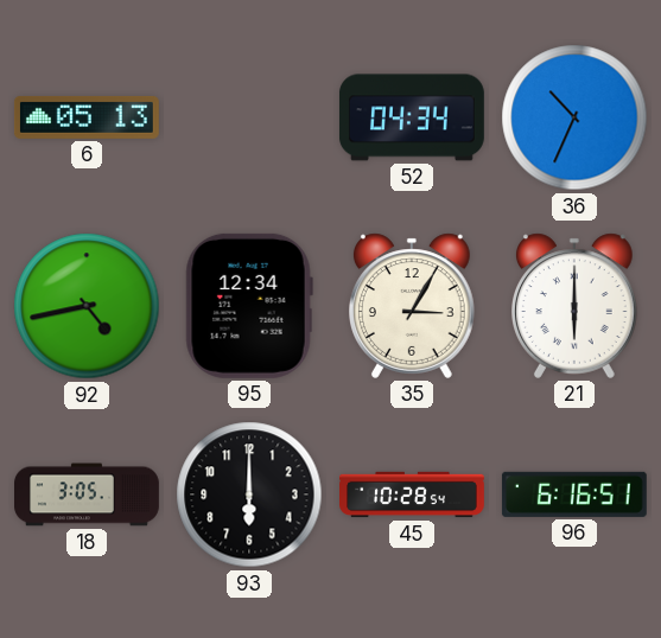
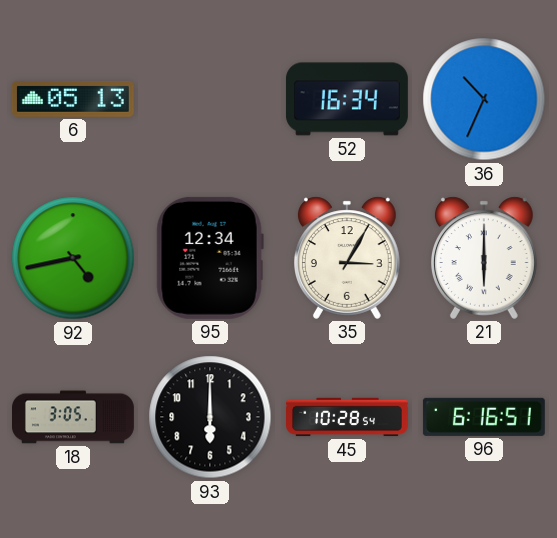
52: 04:34 -> 16:34
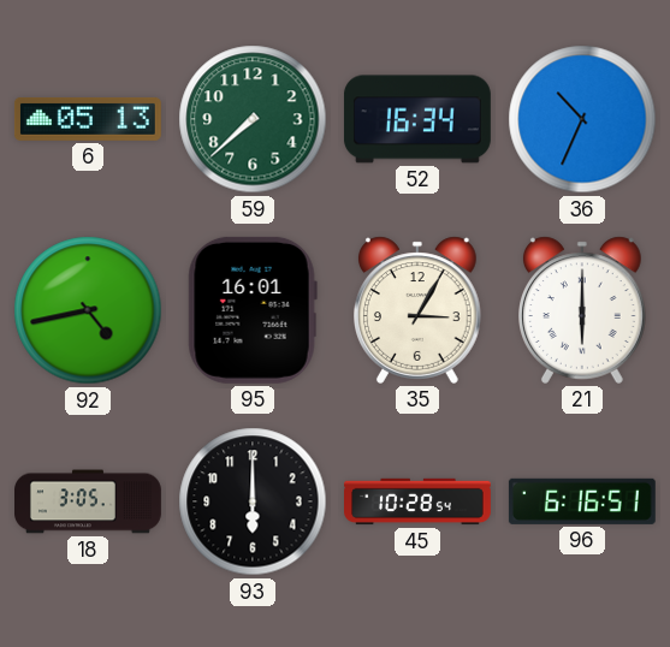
59: none -> 7:38
95: 12:34 -> 16:01
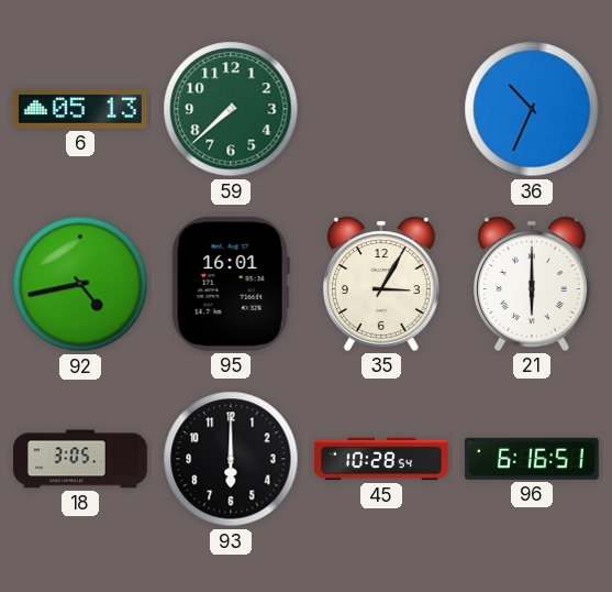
52: 16:34 -> none
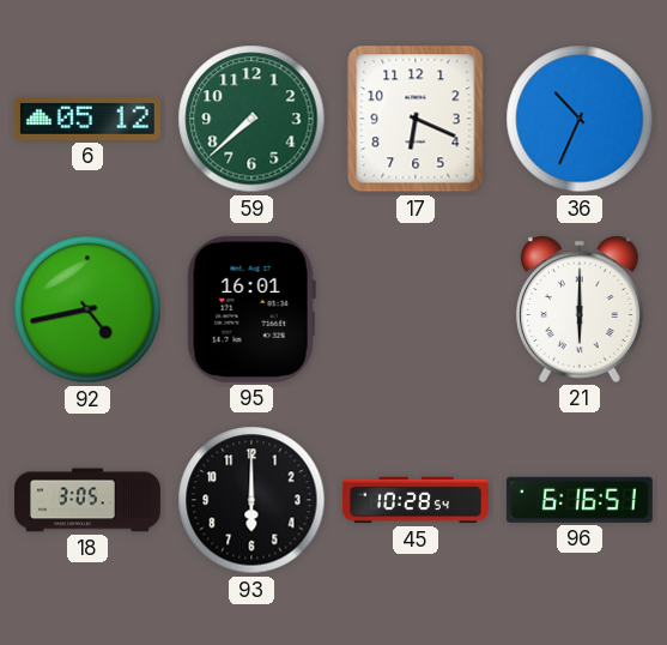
6: 05:13 -> 05:12
17: none -> 6:19
35: 3:05 -> none
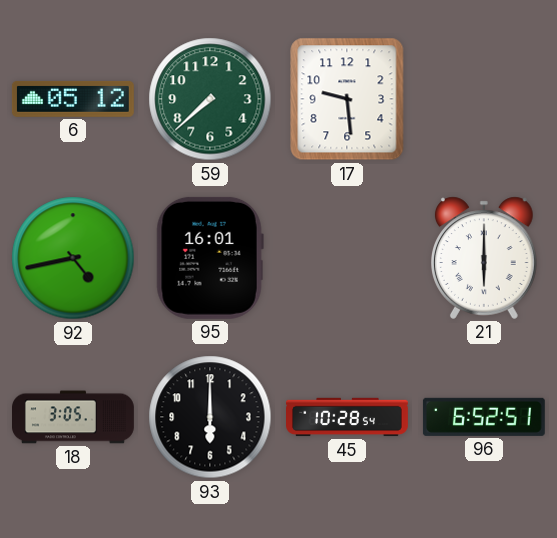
17: 6:19 -> 9:29
36: 10:34 -> none
96: 6:16 -> 6:52
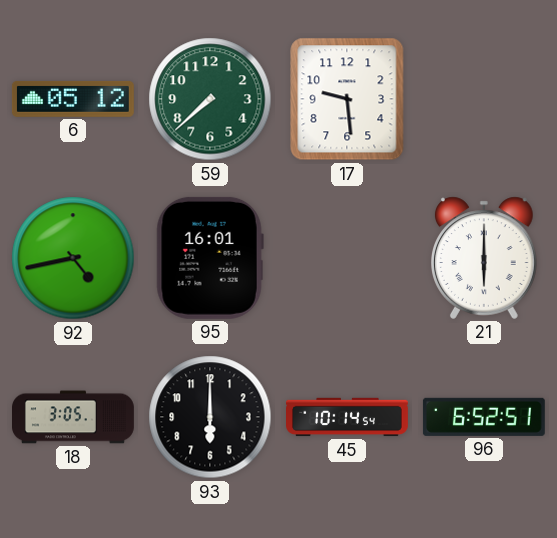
45: 10:28 -> 10:14
